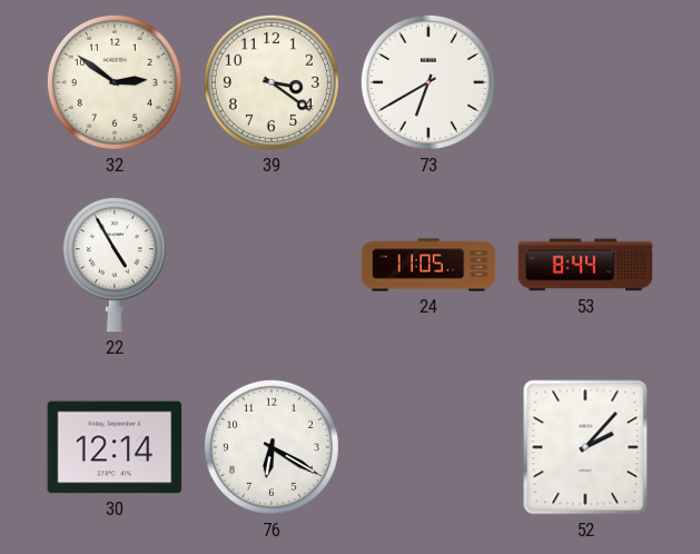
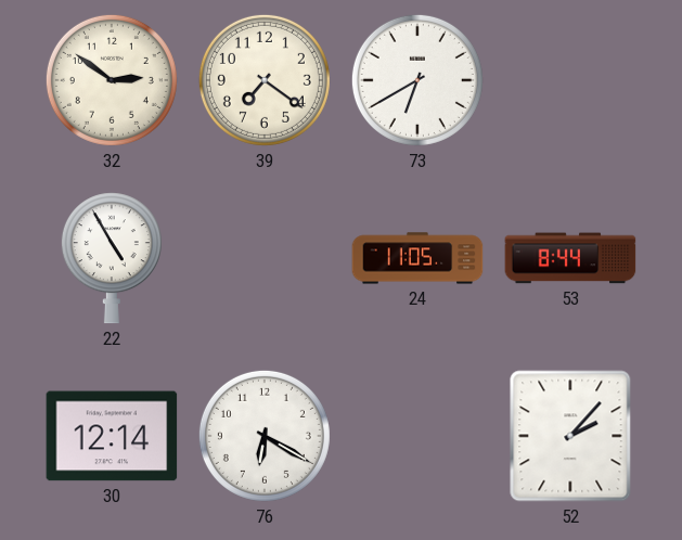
39: 3:21 -> 7:21
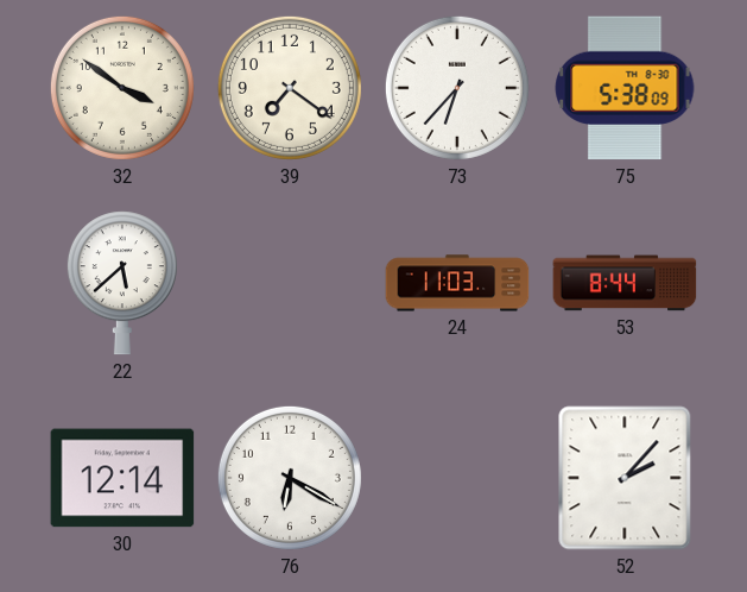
32: 2:51 -> 3:51
73: 6:40 -> 6:37
75: none -> 5:38
22: 4:55 -> 5:38
24: 11:05 -> 11:03
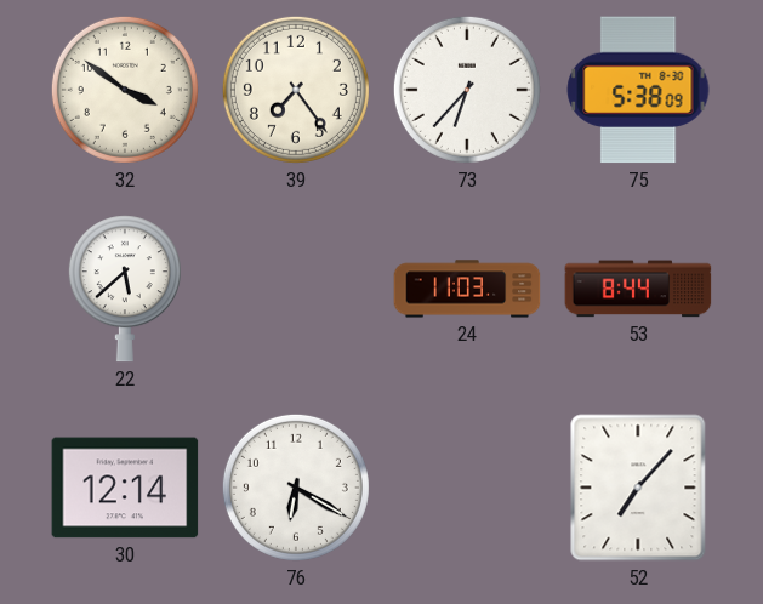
39: 7:21 -> 7:24
52: 2:07 -> 7:07
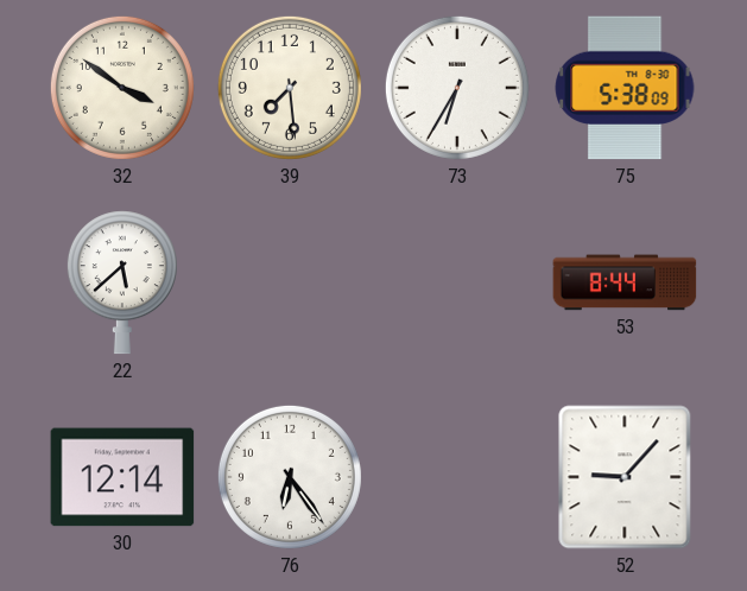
39: 7:24 -> 7:29
73: 6:37 -> 6:35
24: 11:03 -> none
76: 6:20 -> 6:24
52: 7:07 -> 9:07
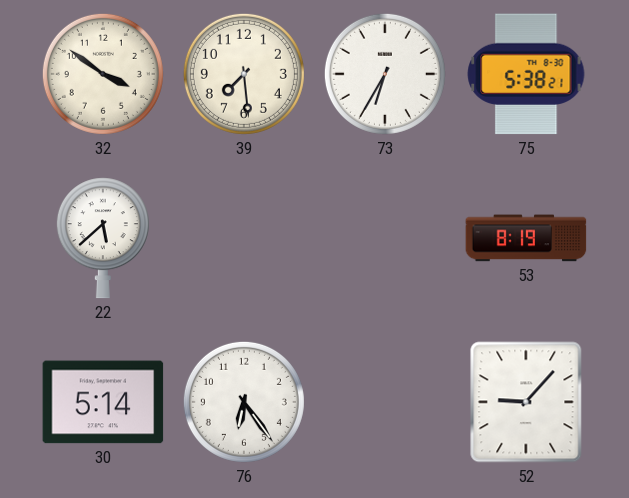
75: 5:38:09 -> 5:38:21
53: 8:44 -> 8:19
30: 12:14 -> 5:14
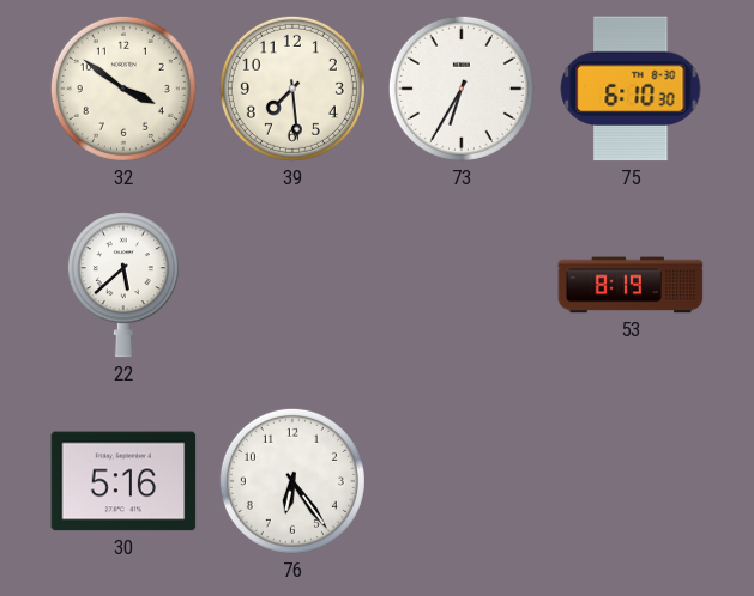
75: 5:38 -> 6:10
30: 5:14 -> 5:16
52: 9:07 -> none
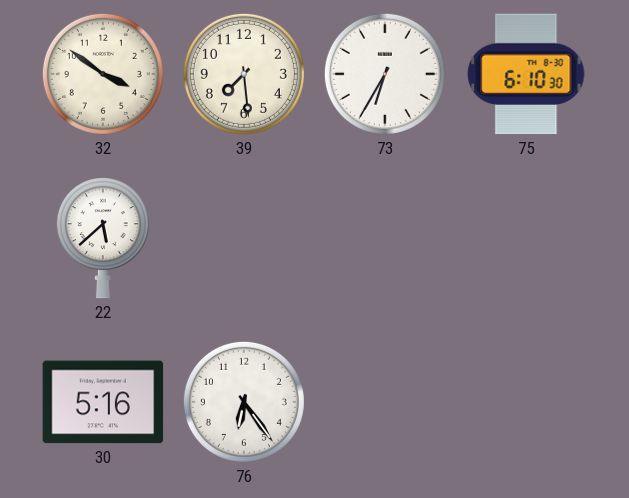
53: 8:19 -> none
